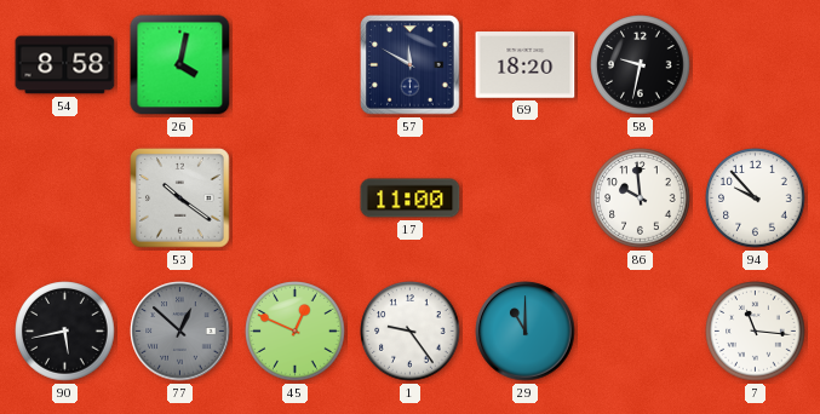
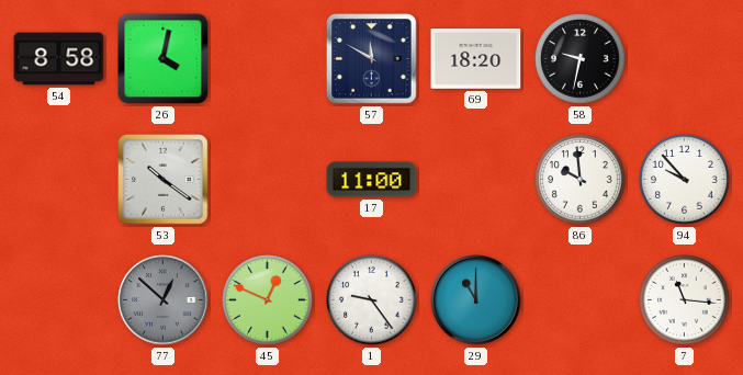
90: 5:43 -> none
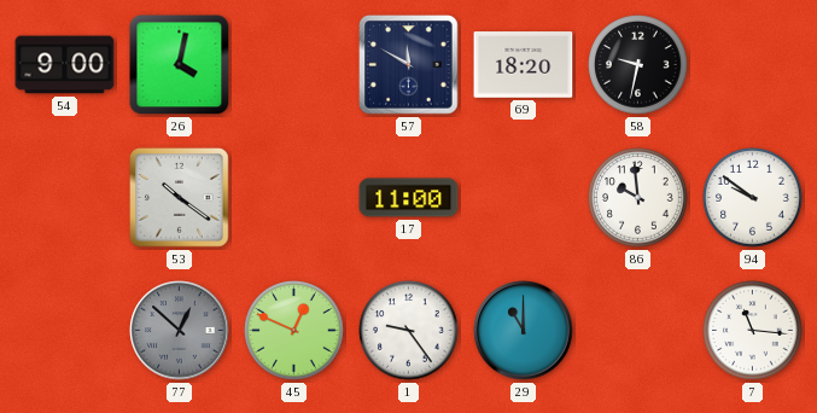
54: 8:58 -> 9:00
94: 9:53 -> 9:51
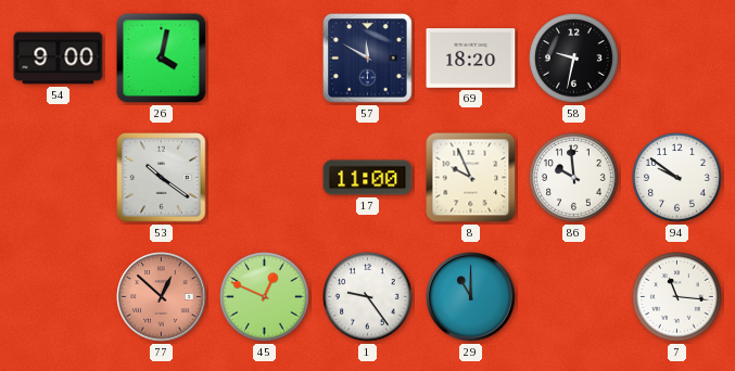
8: none -> 9:56
77 dial: grey -> salmon
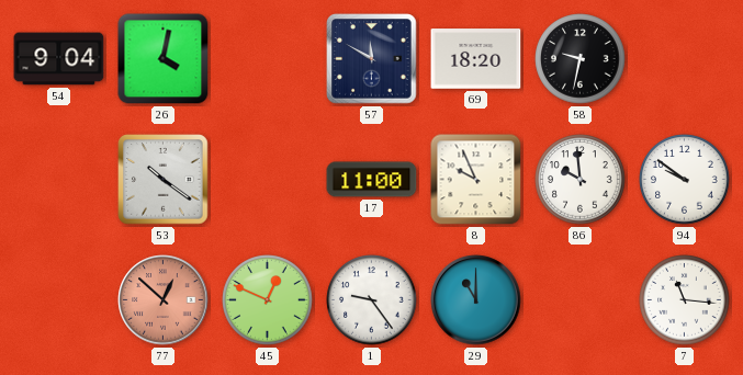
54: 9:00 -> 9:04
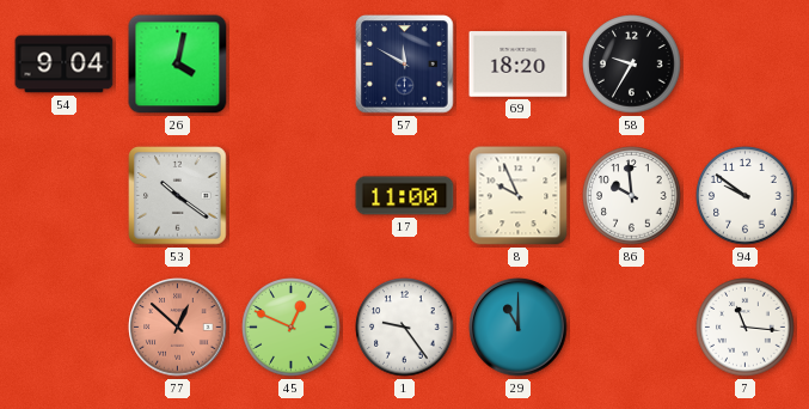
58: 9:32 -> 9:35
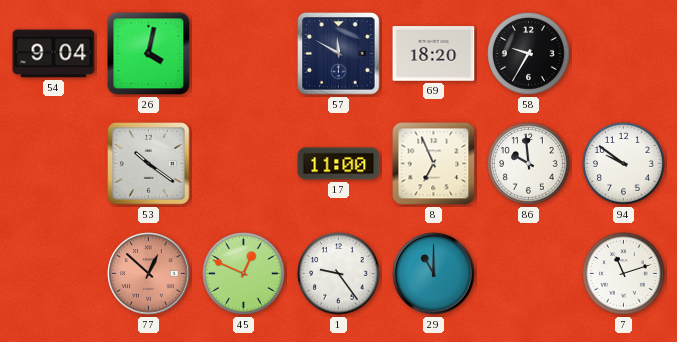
8: 9:56 -> 6:56
7: 11:16 -> 11:12
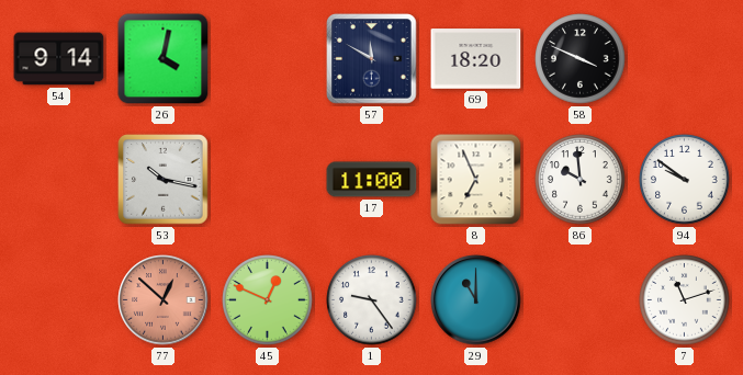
54: 9:04 -> 9:14
58: 9:35 -> 3:49
53: 10:21 -> 10:17
